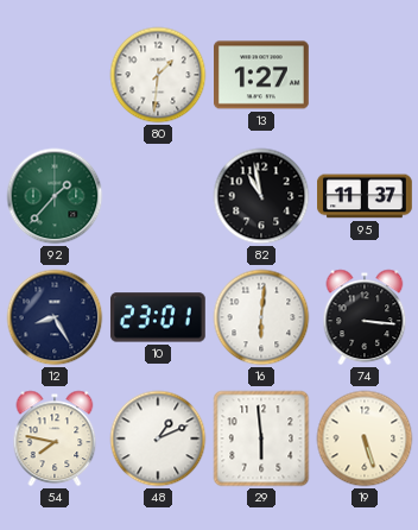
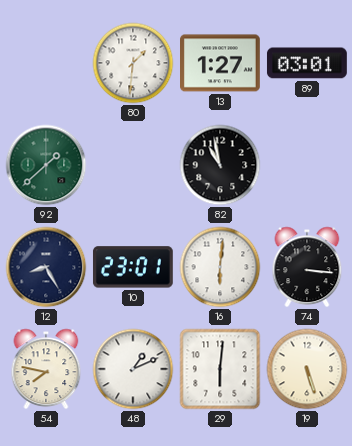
89: none -> 03:01
92: 1:37 -> 1:38
95: 11:37 -> none
29: 5:59 -> 6:01
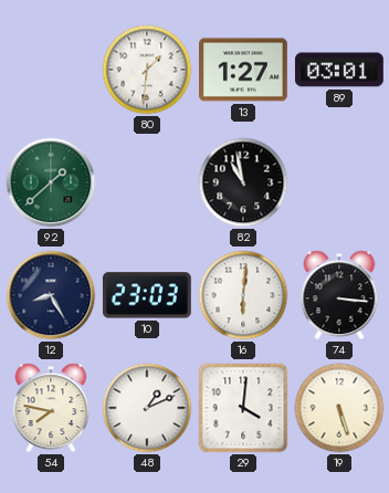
10: 23:01 -> 23:03
29: 6:01 -> 4:01
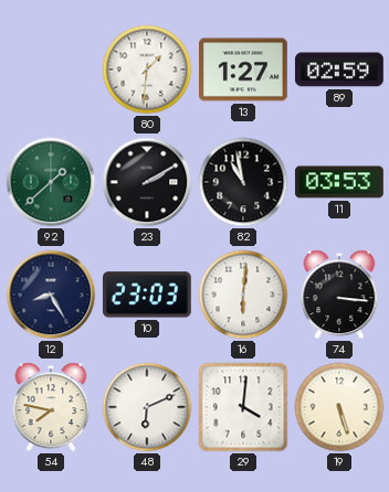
89: 03:01 -> 02:59
23: none -> 2:10
11: none -> 03:53
48: 1:11 -> 6:11
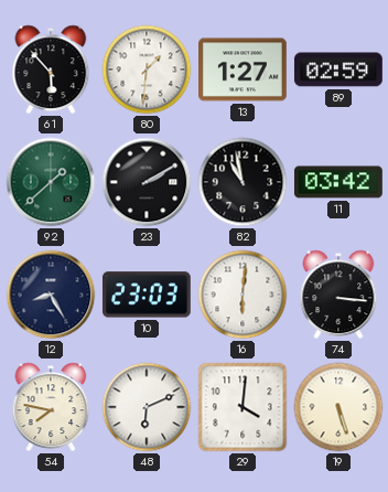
61: none -> 5:53
11: 03:53 -> 03:42
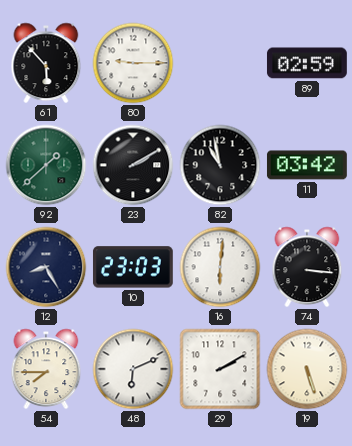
80: 1:31 -> 9:15
13: 1:27 -> none
54: 7:47 -> 7:45
29: 4:01 -> 2:10
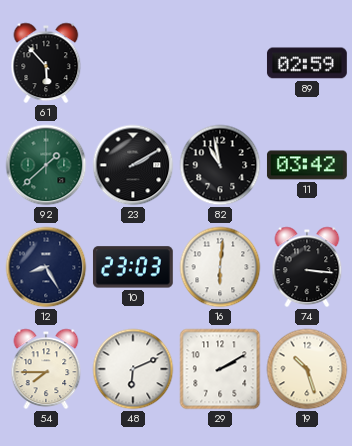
80: 9:15 -> none
19: 5:27 -> 10:27
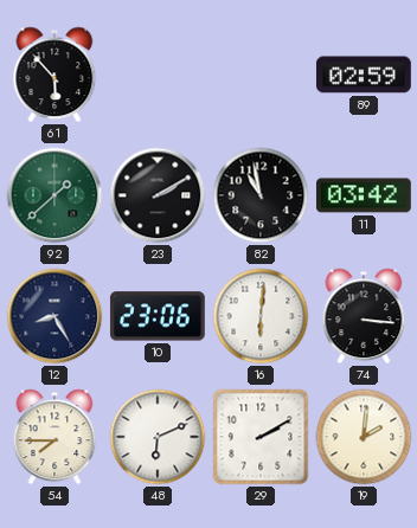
10: 23:03 -> 23:06
19: 10:27 -> 2:01
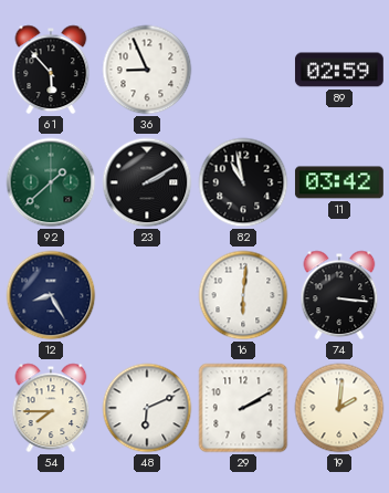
36: none -> 8:56
10: 23:06 -> none
